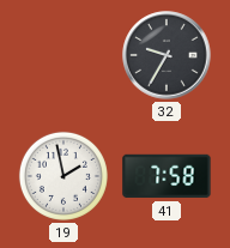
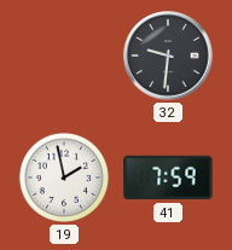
32: 9:35 -> 9:31
41: 7:58 -> 7:59
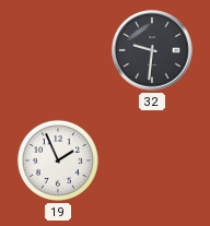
19: 1:58 -> 1:56
41: 7:59 -> none
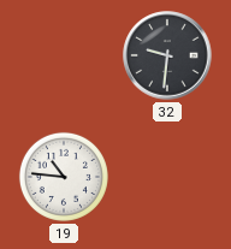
19: 1:56 -> 10:46
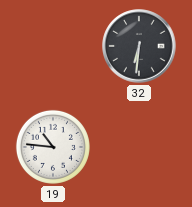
32: 9:31 -> 6:31
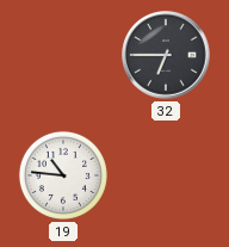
32: 6:31 -> 6:45
